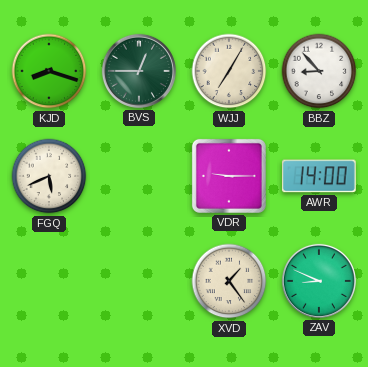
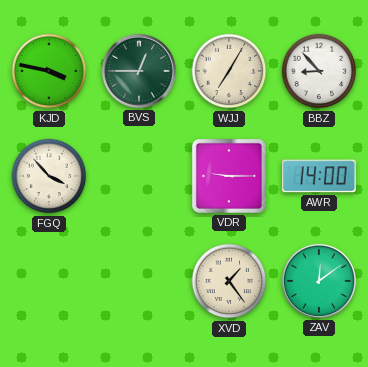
KJD: 8:18 -> 3:47
FGQ: 5:41 -> 3:53
ZAV: 8:49 -> 12:09
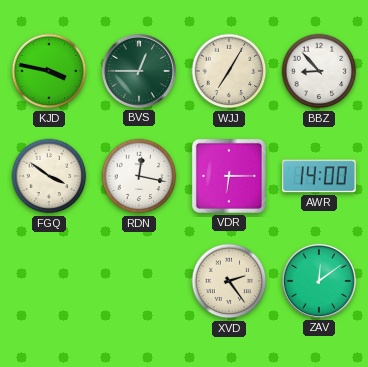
FGQ: 3:53 -> 3:51
RDN: none -> 12:17
VDR: 9:15 -> 6:15
XVD: 1:24 -> 2:24
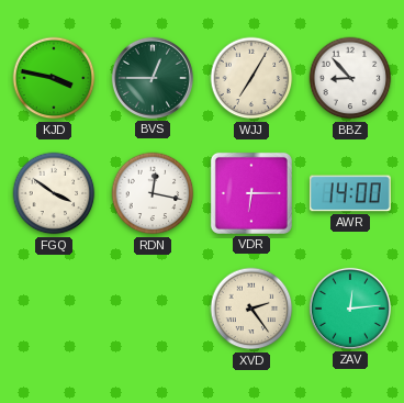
ZAV: 12:09 -> 12:14
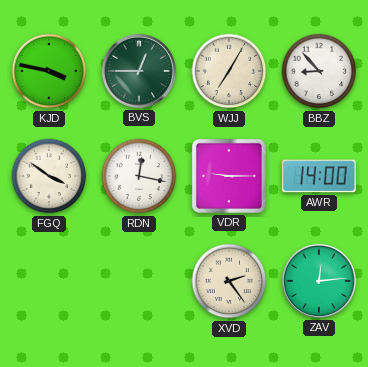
VDR: 6:15 -> 9:15
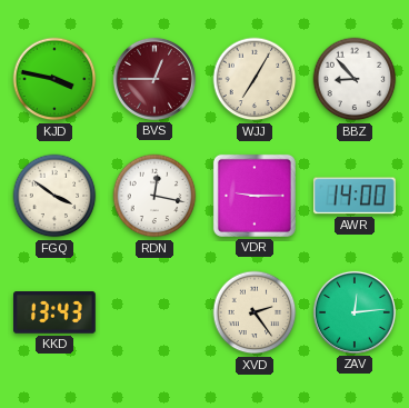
BVS dial: green -> burgundy
KKD: none -> 13:43
